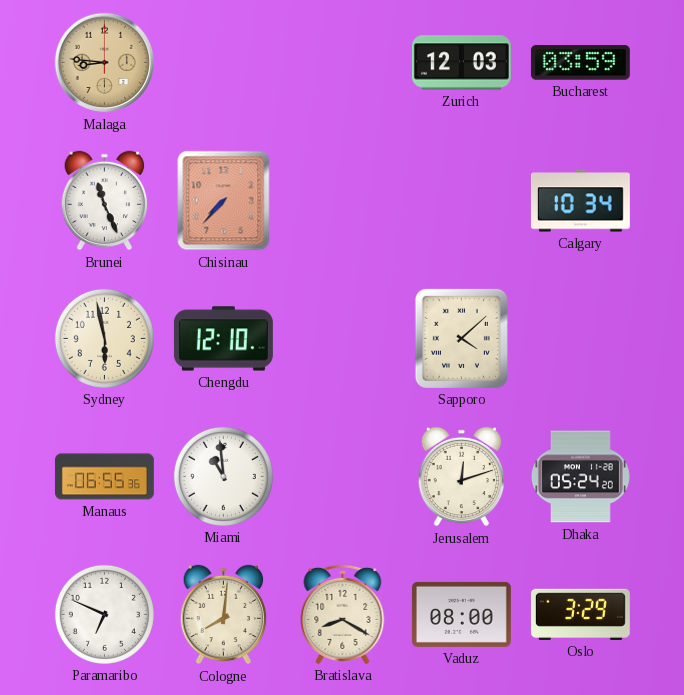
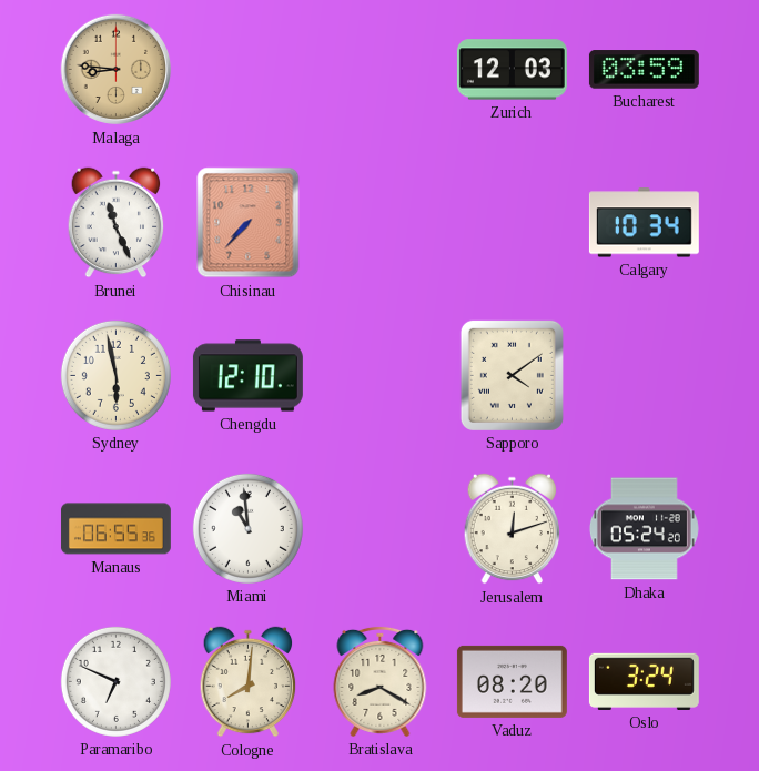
Sapporo: 4:08 -> 4:09
Vaduz: 08:00 -> 08:20
Oslo: 3:29 -> 3:24
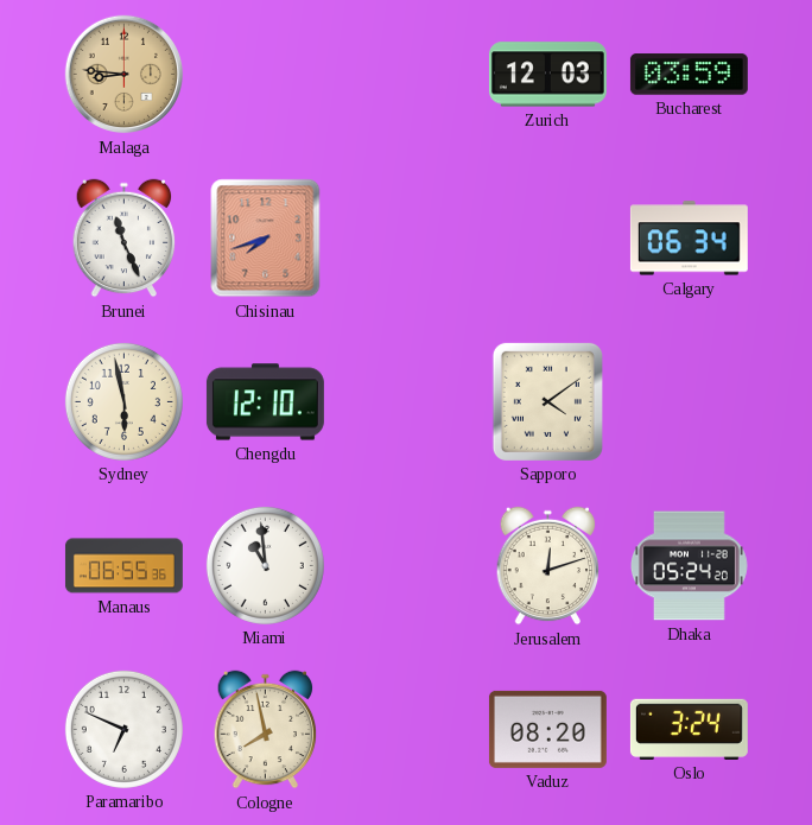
Chisinau: 7:37 -> 7:42
Calgary: 10:34 -> 06:34
Cologne: 8:01 -> 7:58
Bratislava: 8:20 -> none
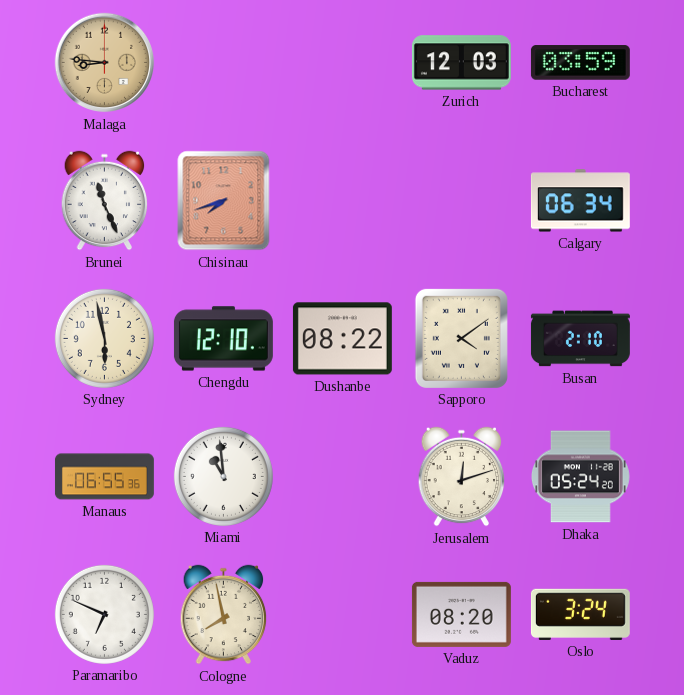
Dushanbe: none -> 08:22
Busan: none -> 2:10
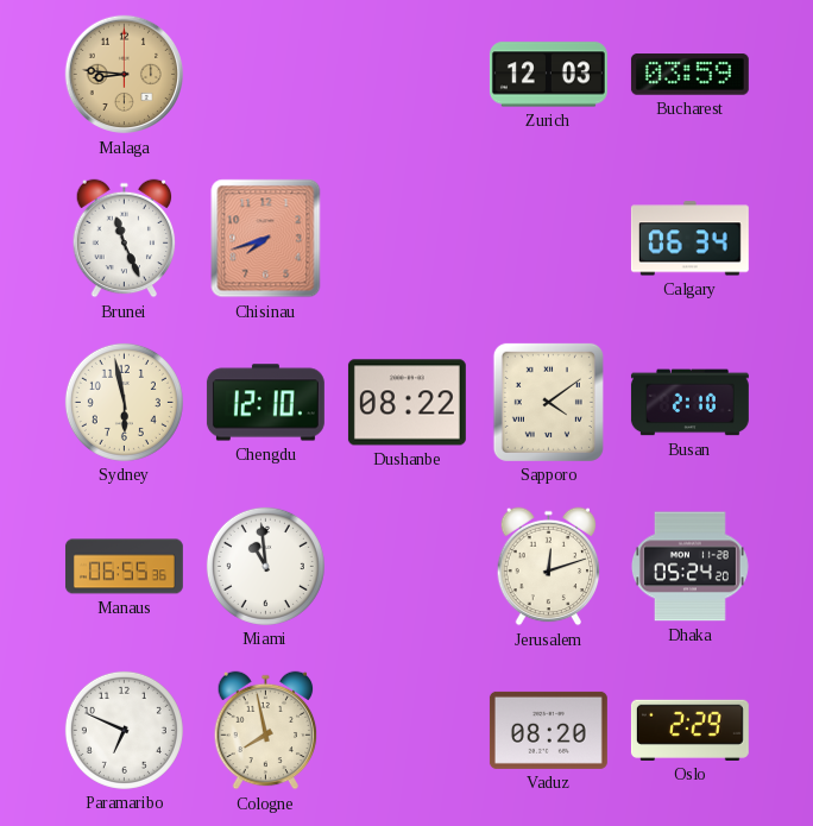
Oslo: 3:24 -> 2:29
